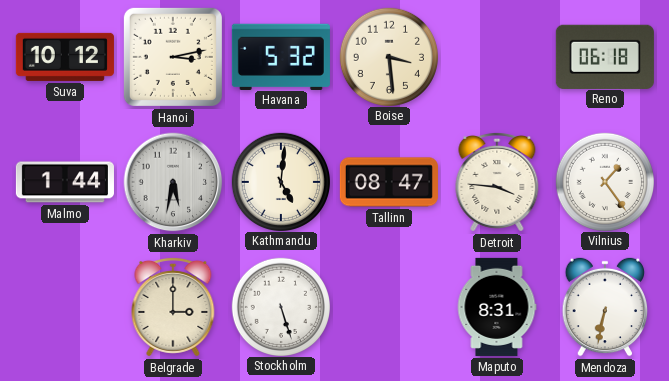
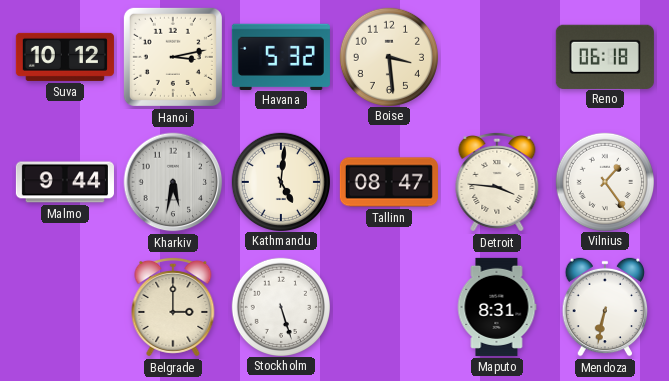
Malmo: 1:44 -> 9:44
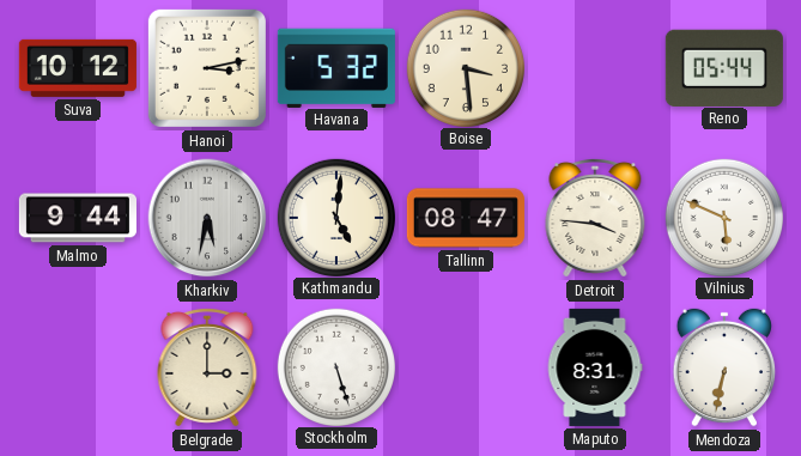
Reno: 06:18 -> 05:44
Vilnius: 1:24 -> 5:49
